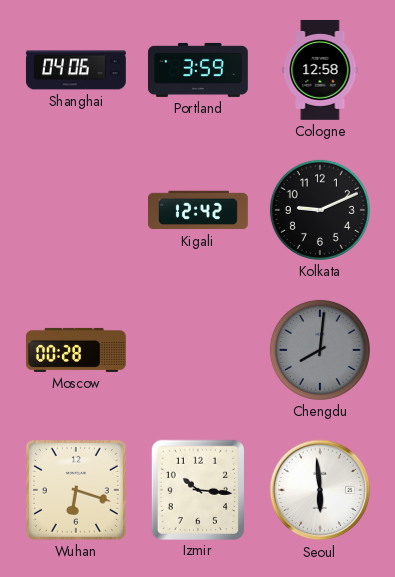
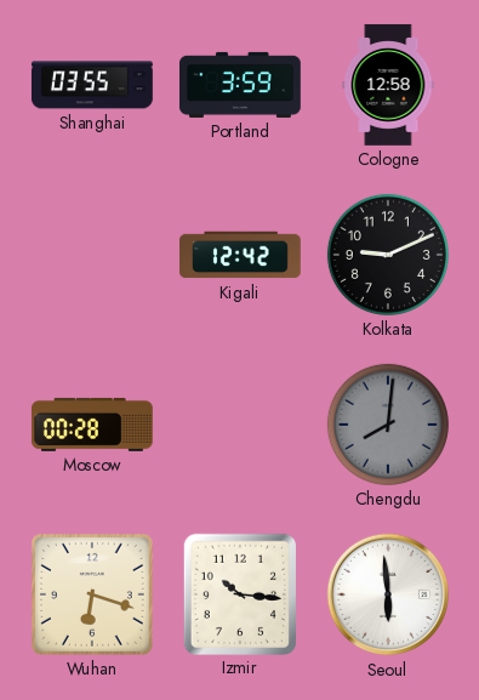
Shanghai: 04:06 -> 03:55
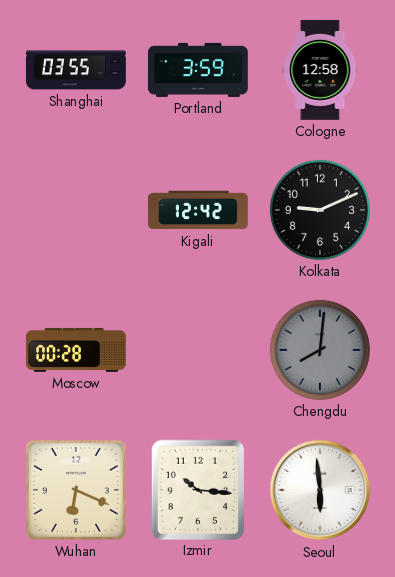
Wuhan: 6:18 -> 6:19
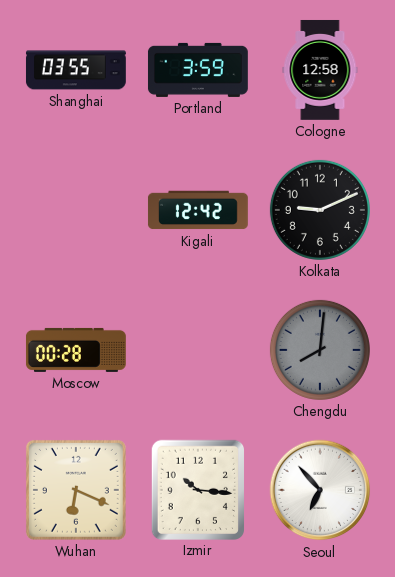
Seoul: 5:59 -> 6:53
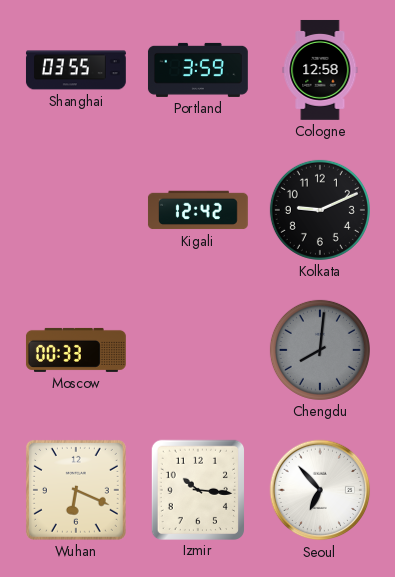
Moscow: 00:28 -> 00:33
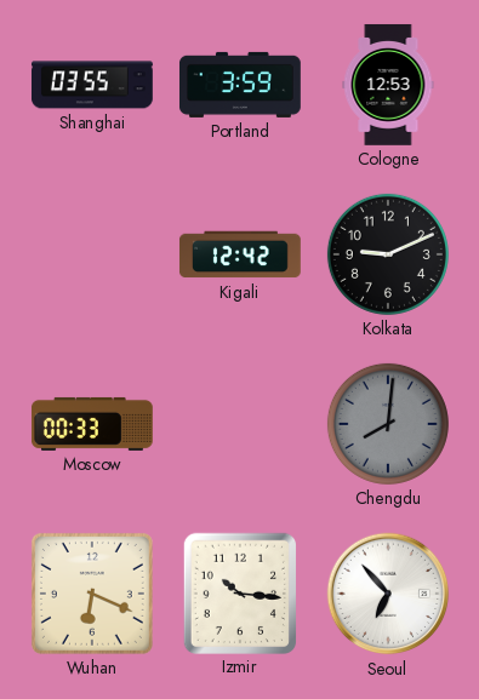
Cologne: 12:58 -> 12:53
